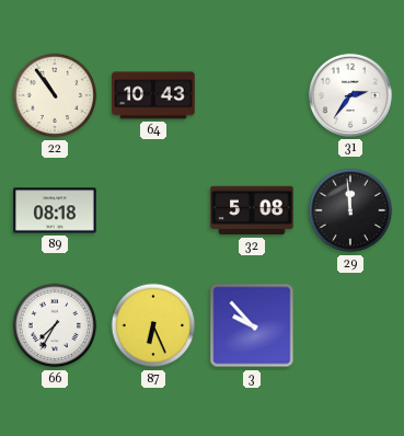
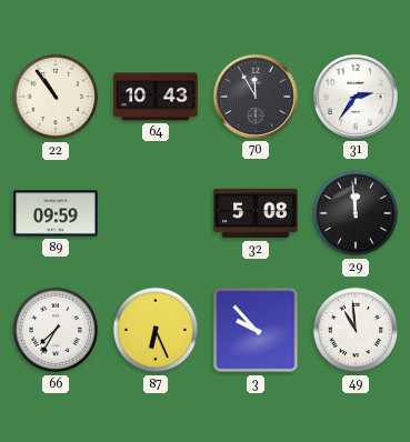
70: none -> 11:55
89: 08:18 -> 09:59
49: none -> 10:59
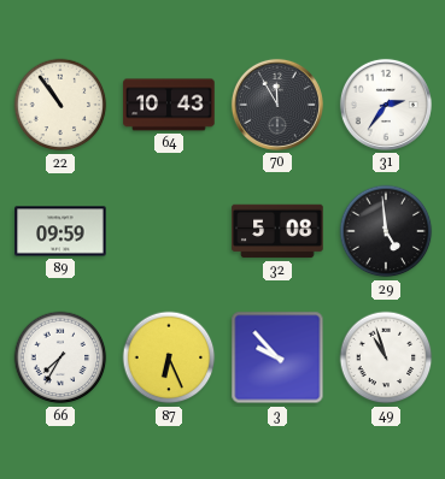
29: 11:59 -> 4:59
49: 10:59 -> 10:57
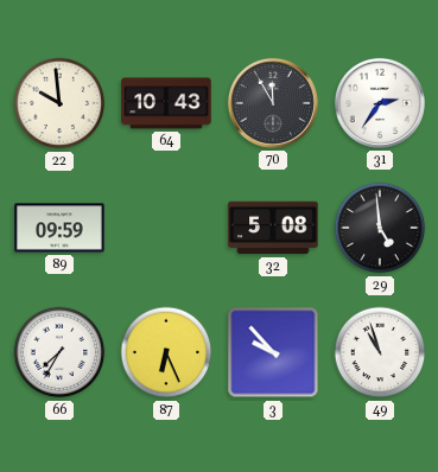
22: 10:54 -> 9:59
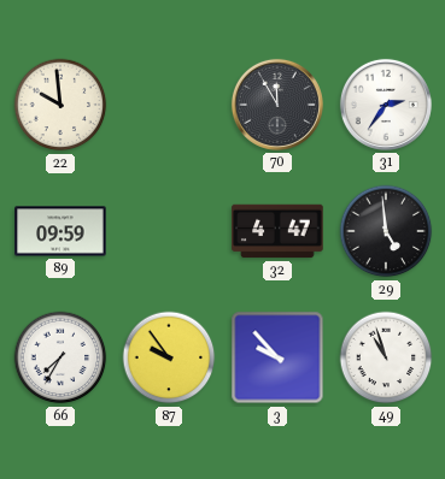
64: 10:43 -> none
32: 5:08 -> 4:47
87: 6:26 -> 9:54
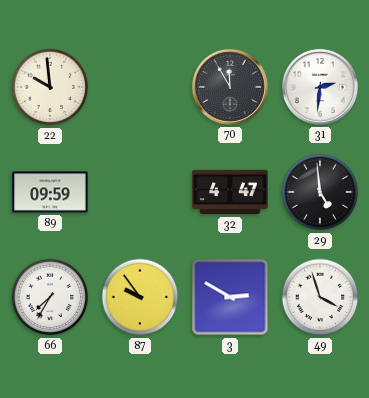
31: 2:36 -> 2:31
3: 9:53 -> 2:50
49: 10:57 -> 3:57
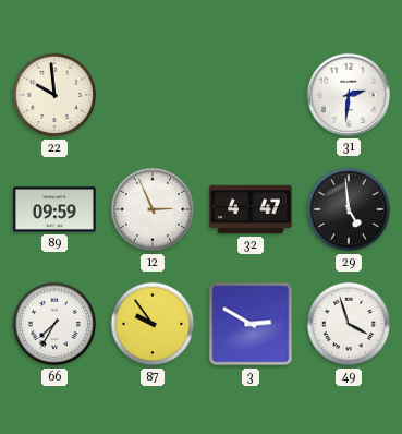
70: 11:55 -> none
12: none -> 2:56
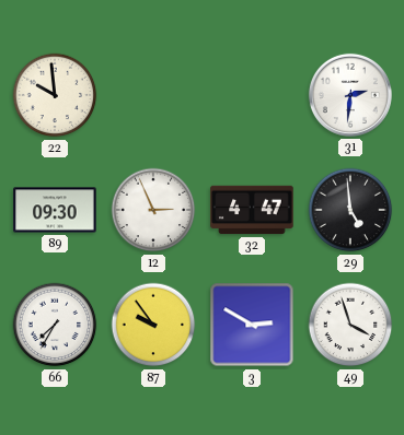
89: 09:59 -> 09:30
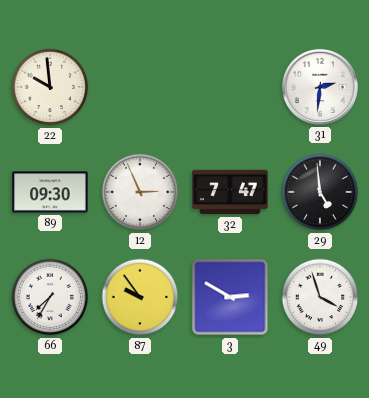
32: 4:47 -> 7:47
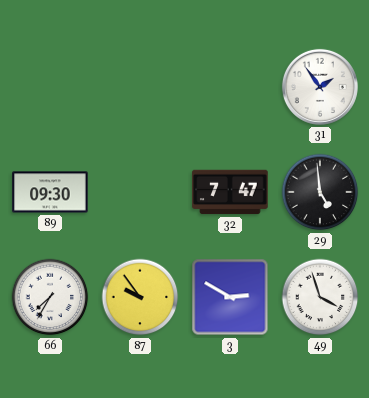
22: 9:59 -> none
31: 2:31 -> 1:54
12: 2:56 -> none
